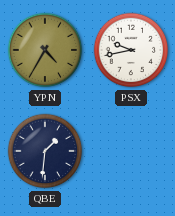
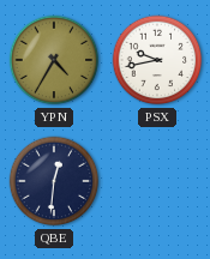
QBE: 1:31 -> 12:31
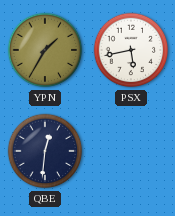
YPN: 4:35 -> 1:35
PSX: 9:43 -> 5:43
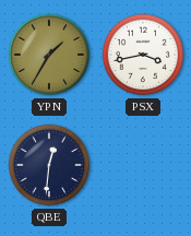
PSX: 5:43 -> 3:43
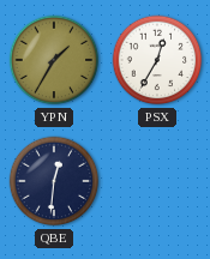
PSX: 3:43 -> 12:35
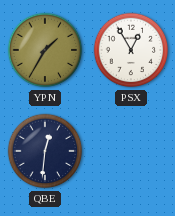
PSX: 12:35 -> 12:55
